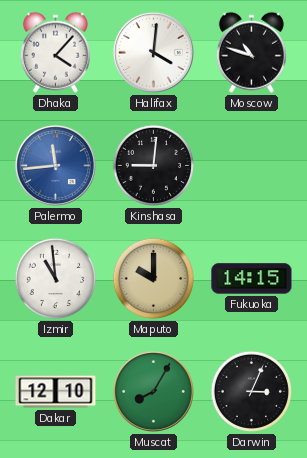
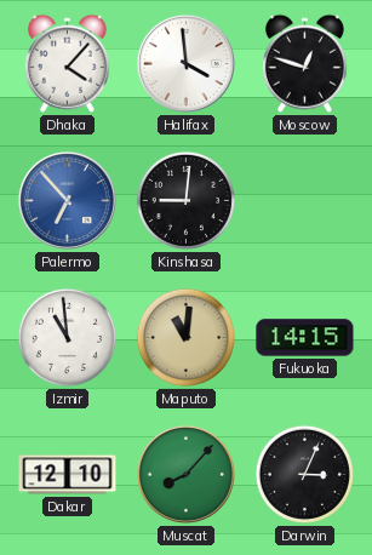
Halifax: 4:01 -> 3:59
Moscow: 10:48 -> 12:48
Palermo: 11:44 -> 6:53
Maputo: 10:00 -> 11:01
Muscat: 8:05 -> 8:07
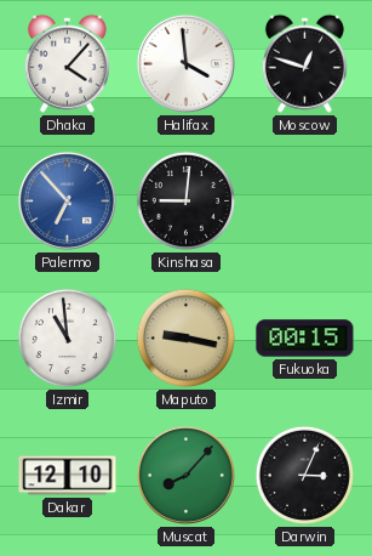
Maputo: 11:01 -> 9:17
Fukuoka: 14:15 -> 00:15
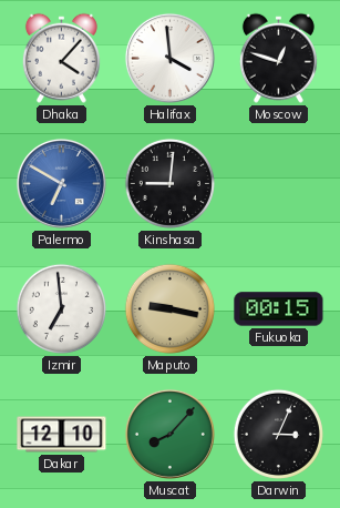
Palermo: 6:53 -> 6:50
Izmir: 10:59 -> 6:59
